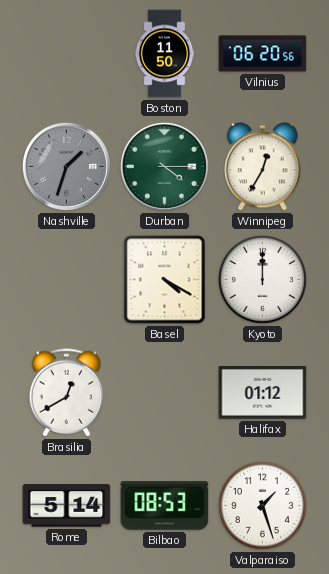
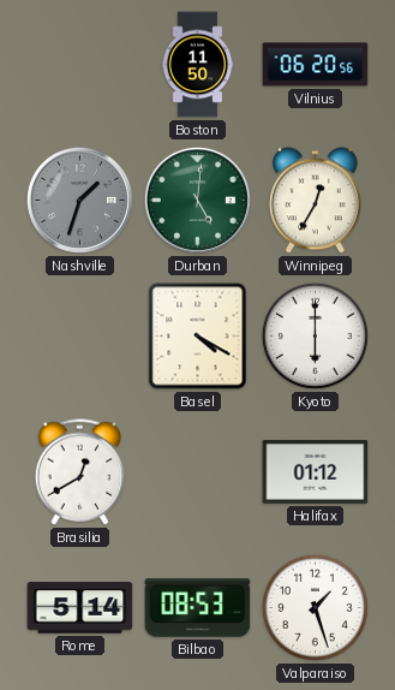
Durban: 4:15 -> 5:01
Kyoto: 12:00 -> 6:00
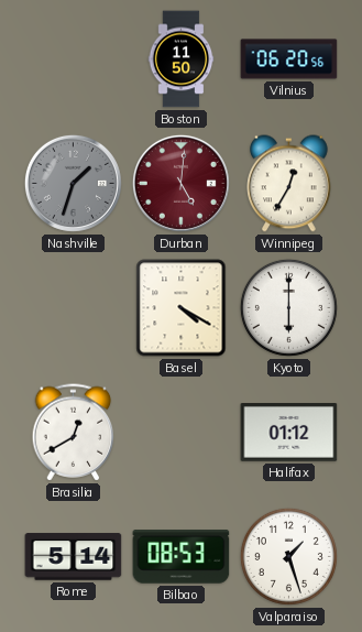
Durban dial: green -> burgundy
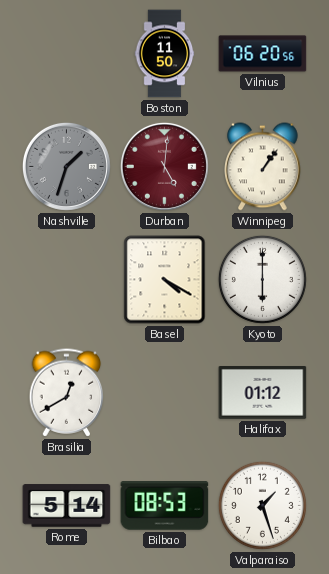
Winnipeg: 12:35 -> 1:06
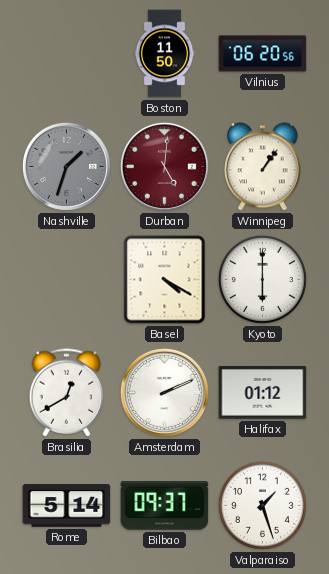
Amsterdam: none -> 2:11
Bilbao: 08:53 -> 09:37
